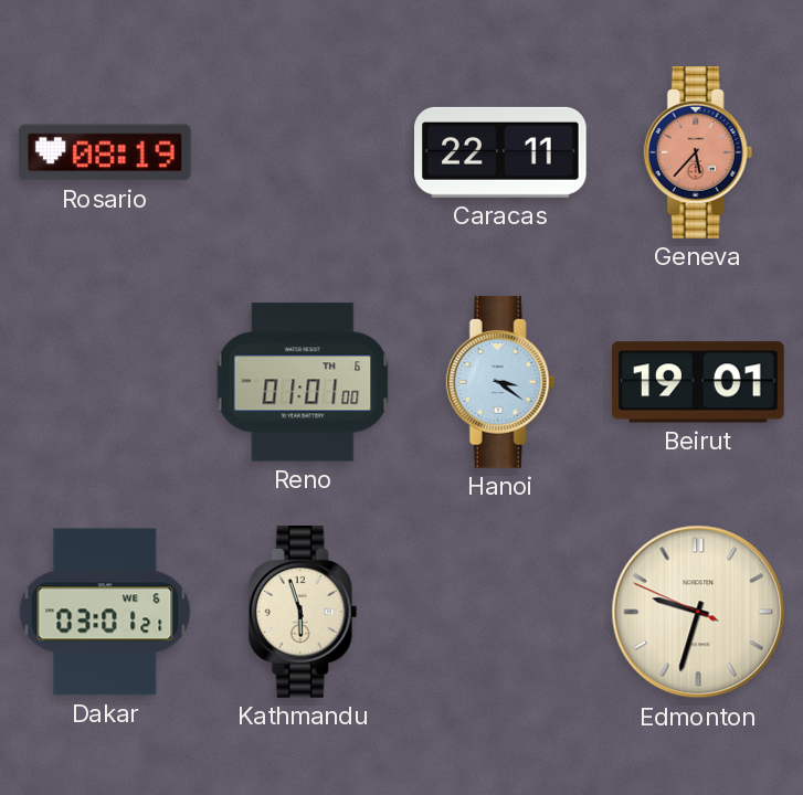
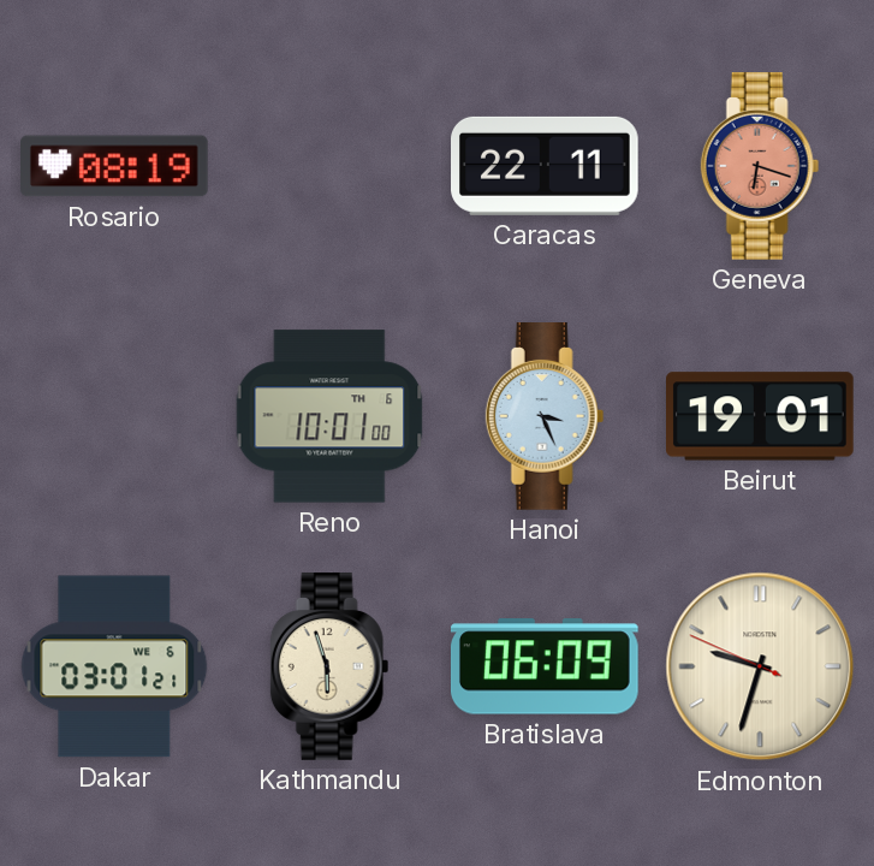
Geneva: 5:37 -> 6:18
Reno: 01:01 -> 10:01
Hanoi: 3:21 -> 3:26
Bratislava: none -> 06:09
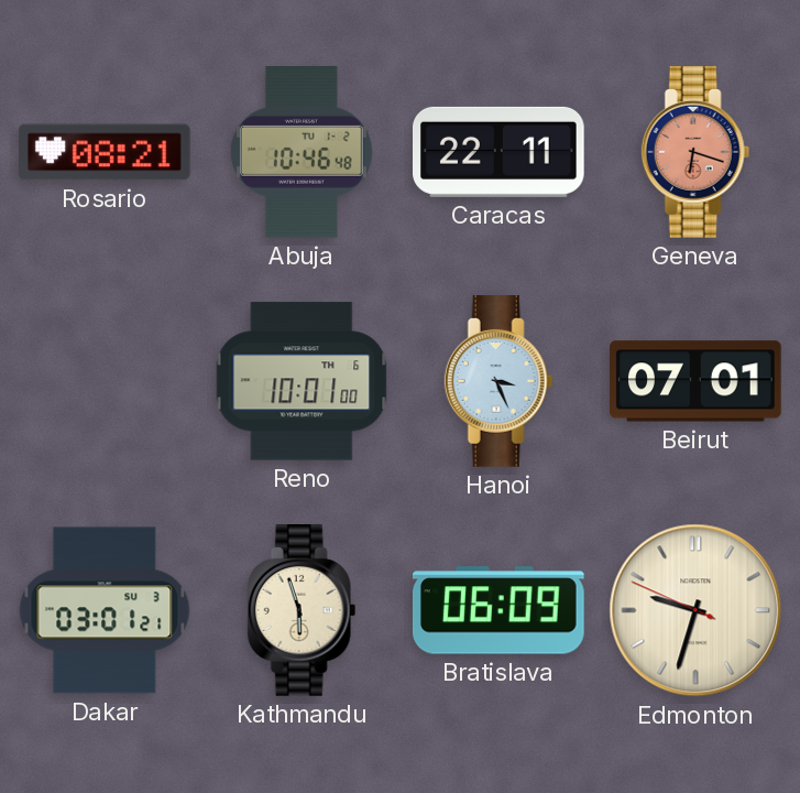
Rosario: 08:19 -> 08:21
Abuja: none -> 10:46
Beirut: 19:01 -> 07:01
Dakar date: WE 6 -> SU 3
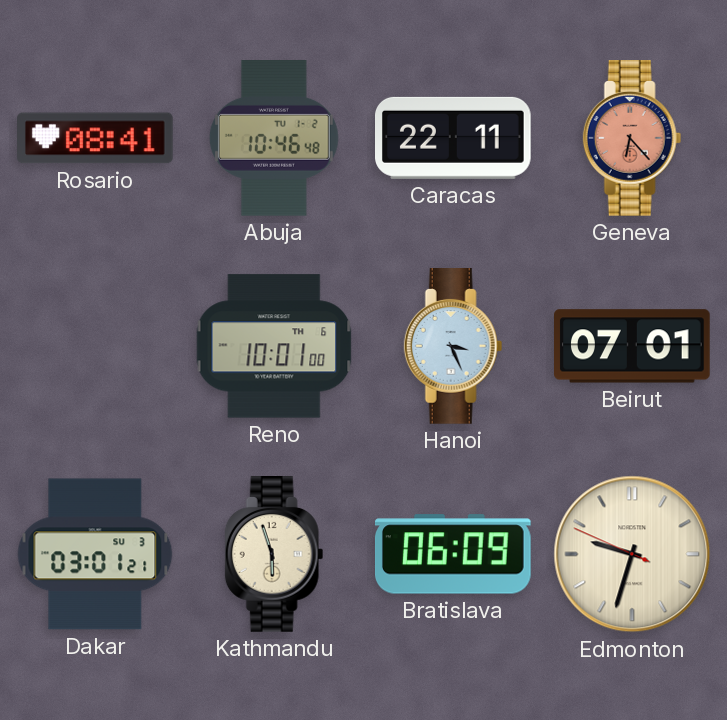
Rosario: 08:21 -> 08:41
Geneva: 6:18 -> 6:23
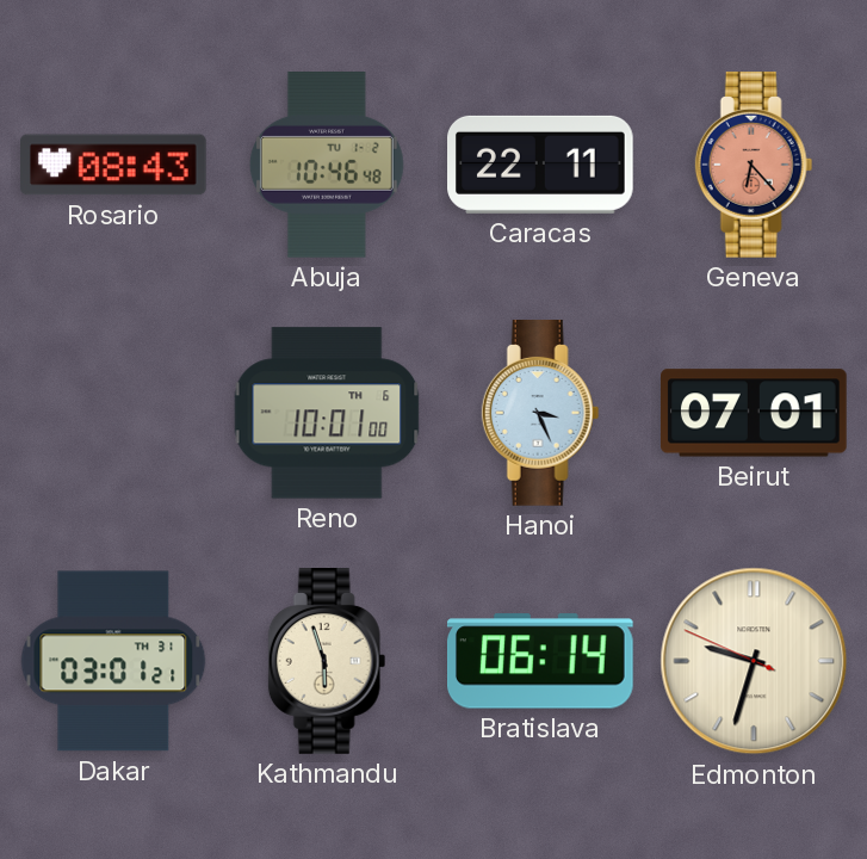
Rosario: 08:41 -> 08:43
Dakar date: SU 3 -> TH 31
Bratislava: 06:09 -> 06:14
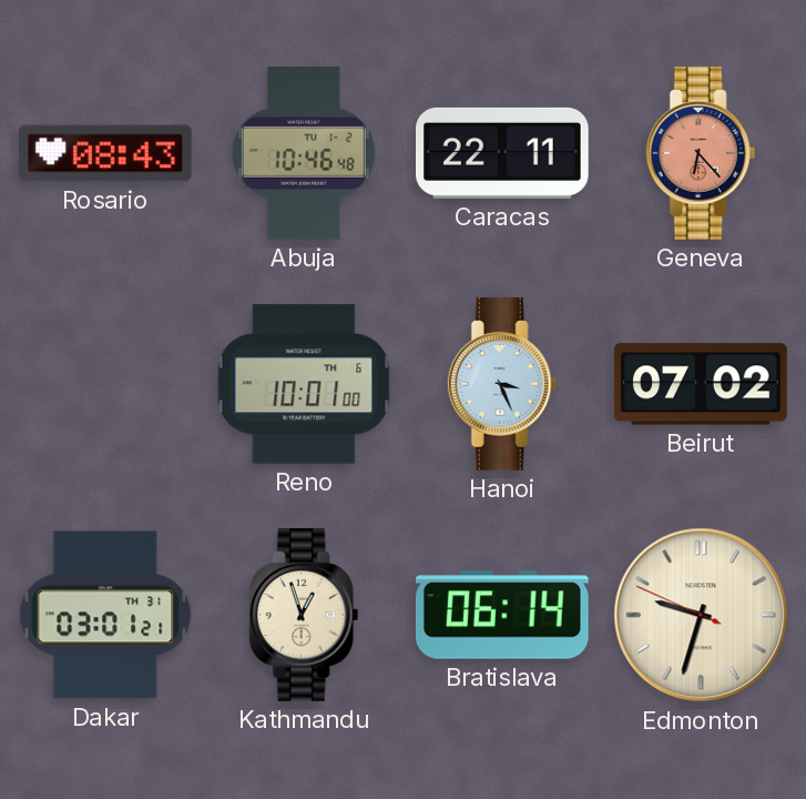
Beirut: 07:01 -> 07:02
Kathmandu: 5:57 -> 12:57
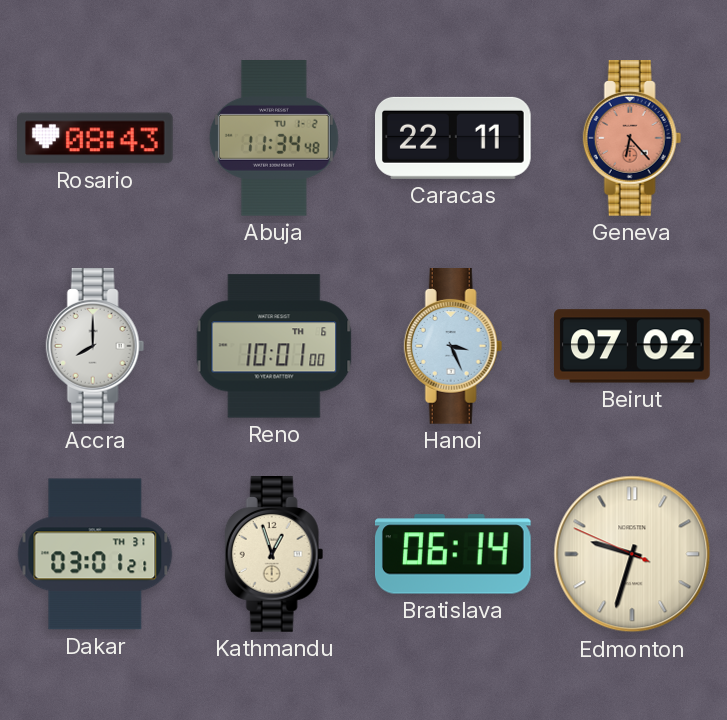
Abuja: 10:46 -> 11:34
Accra: none -> 8:00
